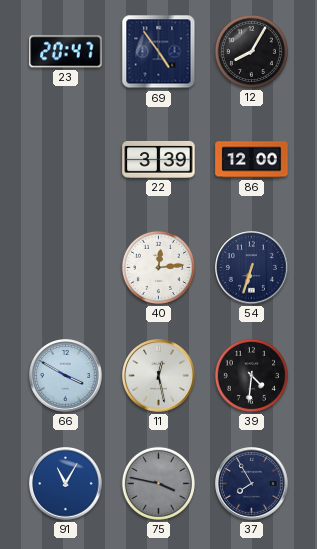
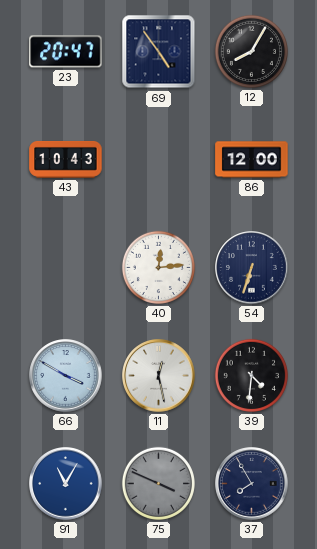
43: none -> 10:43
22: 3:39 -> none
75: 3:47 -> 3:49
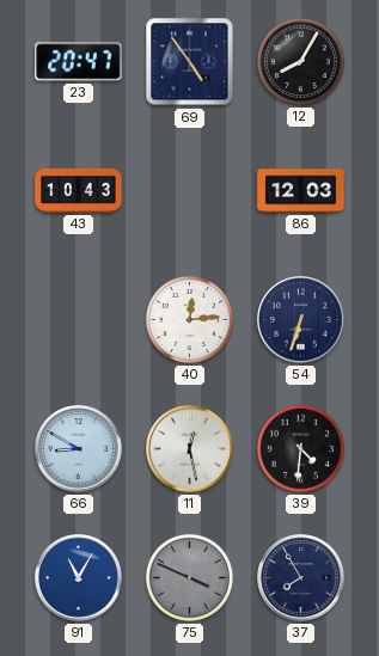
86: 12:00 -> 12:03
66: 3:50 -> 8:50
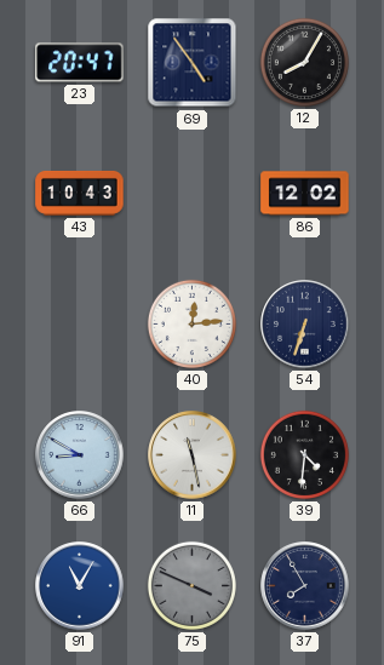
86: 12:03 -> 12:02
11: 12:28 -> 11:28
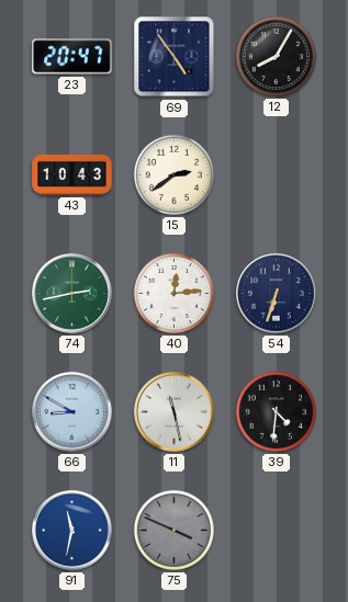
15: none -> 2:39
86: 12:02 -> none
74: none -> 2:43
91: 11:05 -> 11:32
37: 7:55 -> none
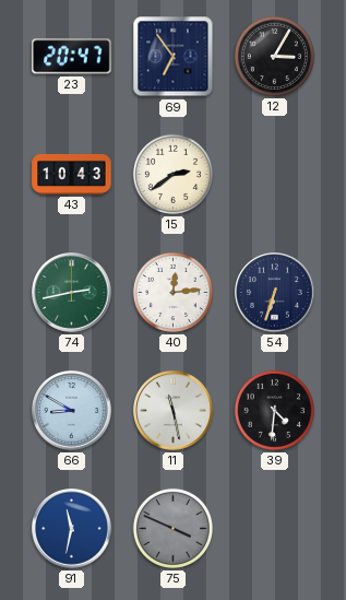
69: 4:54 -> 6:54
12: 8:05 -> 3:05
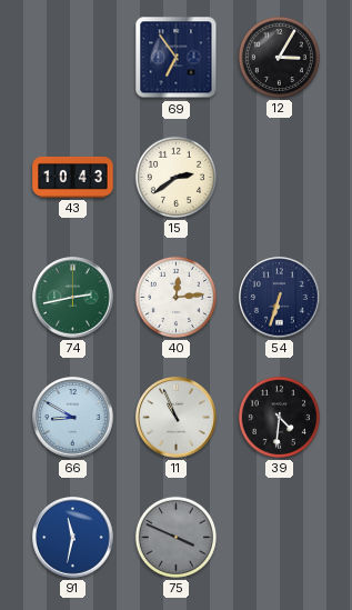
23: 20:47 -> none
11: 11:28 -> 10:56
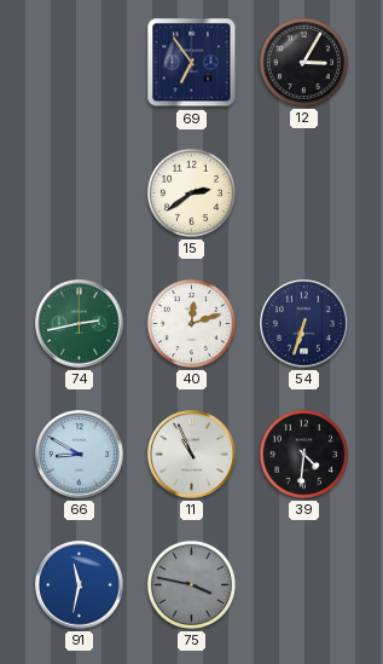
43: 10:43 -> none
40: 12:14 -> 12:12
75: 3:49 -> 3:47
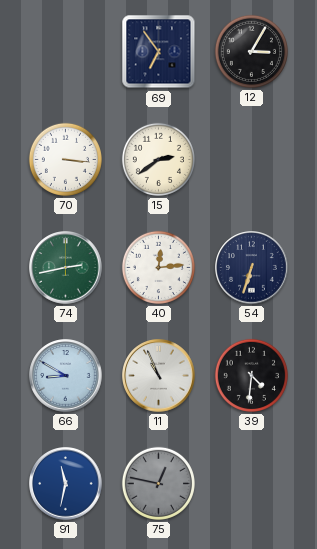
70: none -> 3:16
40: 12:12 -> 12:14
75: 3:47 -> 12:47
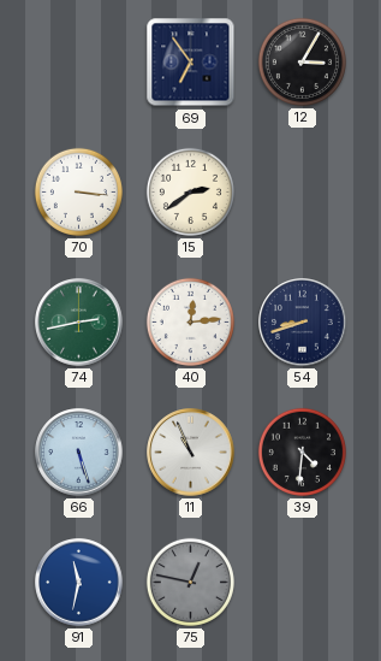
54: 6:33 -> 8:42
66: 8:50 -> 5:27
